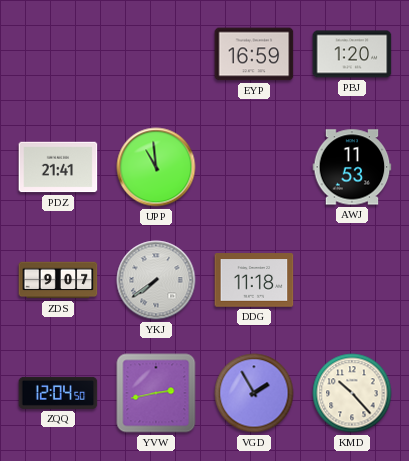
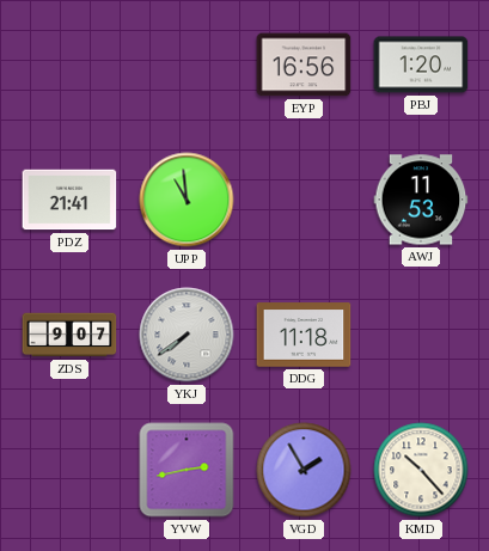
EYP: 16:59 -> 16:56
ZQQ: 12:04 -> none
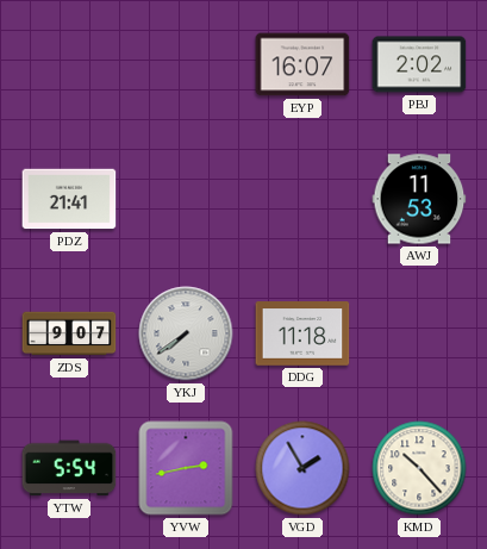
EYP: 16:56 -> 16:07
PBJ: 1:20 -> 2:02
UPP: 10:59 -> none
YTW: none -> 5:54
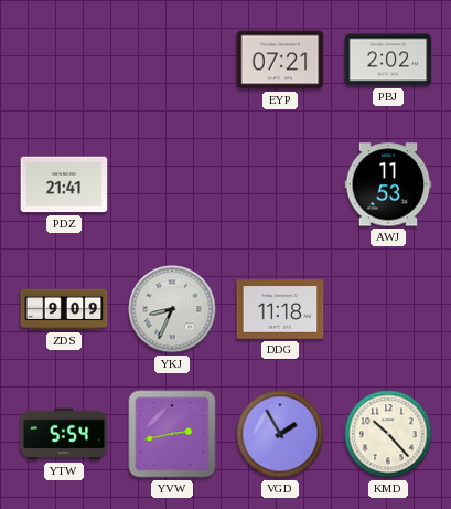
EYP: 16:07 -> 07:21
ZDS: 9:07 -> 9:09
YKJ: 7:39 -> 8:34
